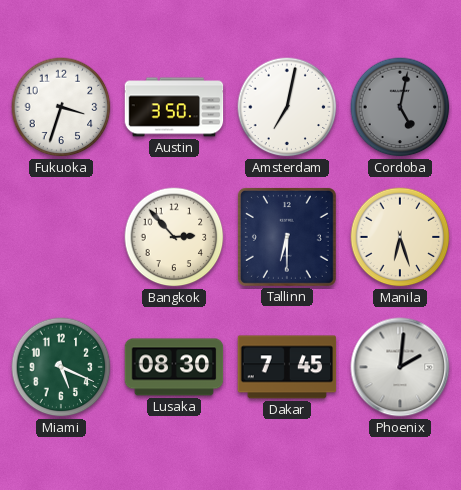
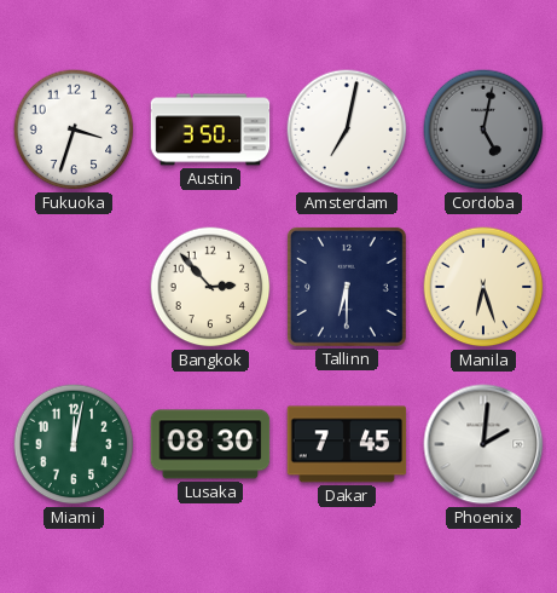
Miami: 5:19 -> 12:02
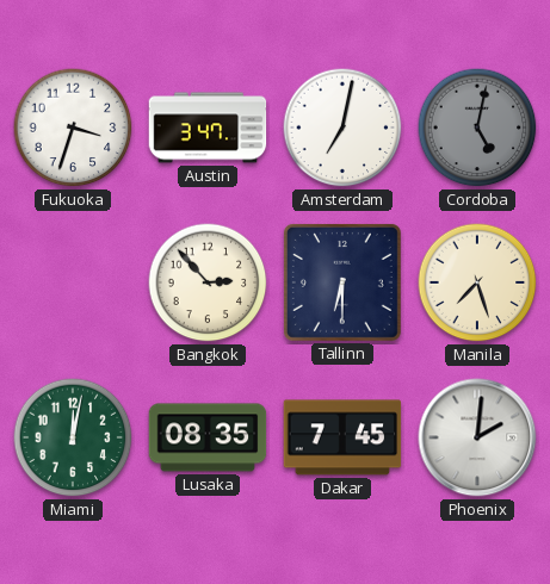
Austin: 3:50 -> 3:47
Manila: 6:27 -> 7:27
Lusaka: 08:30 -> 08:35
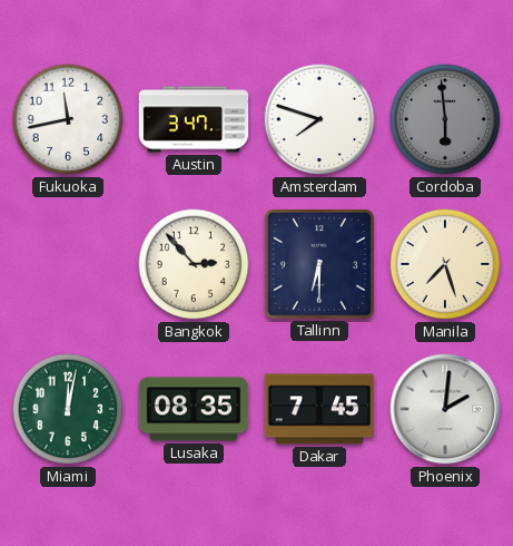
Fukuoka: 3:33 -> 11:43
Amsterdam: 7:02 -> 7:48
Cordoba: 5:02 -> 5:59
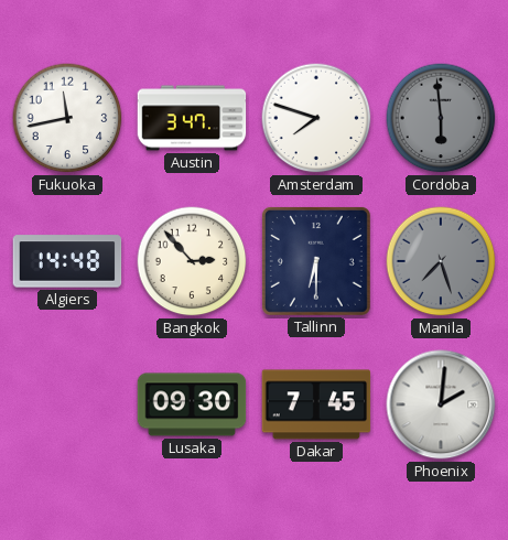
Algiers: none -> 14:48
Manila dial: cream -> grey
Miami: 12:02 -> none
Lusaka: 08:35 -> 09:30
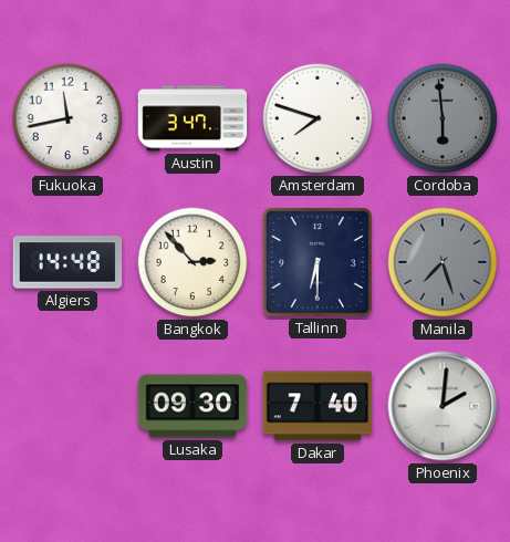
Dakar: 7:45 -> 7:40
